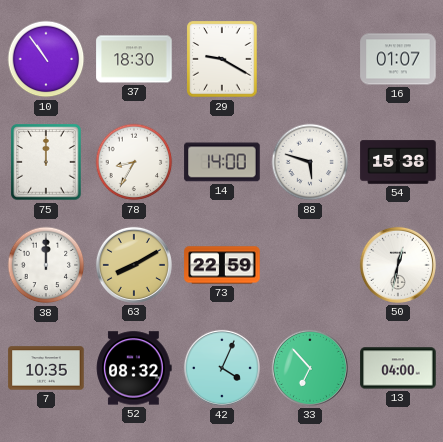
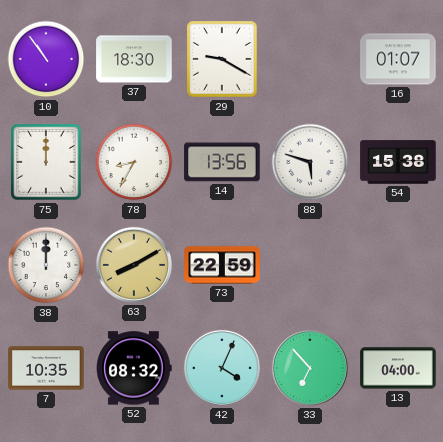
14: 14:00 -> 13:56
50: 12:32 -> none
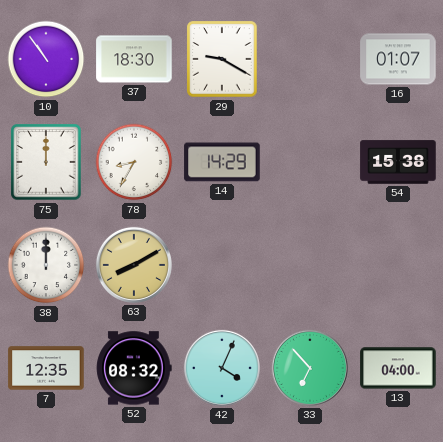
14: 13:56 -> 14:29
88: 5:48 -> none
73: 22:59 -> none
7: 10:35 -> 12:35
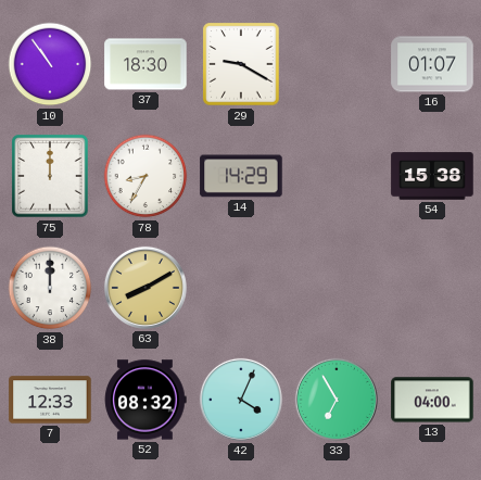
7: 12:35 -> 12:33
33: 6:53 -> 6:55
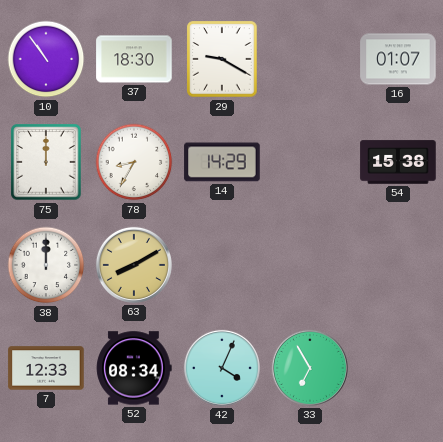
52: 08:32 -> 08:34
13: 04:00 -> none
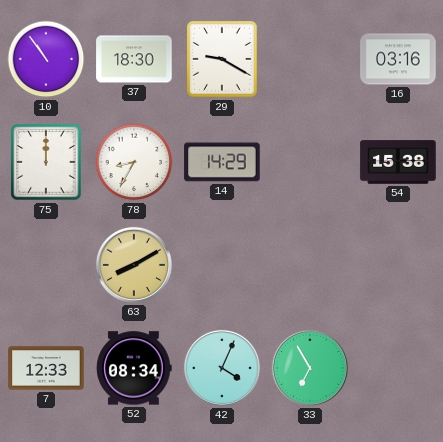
16: 01:07 -> 03:16
38: 12:00 -> none
